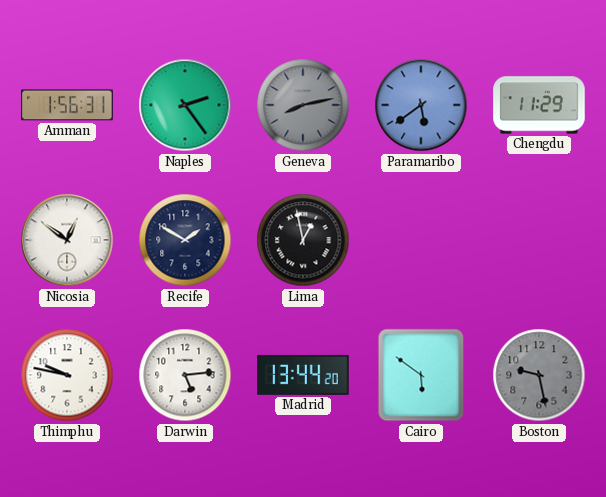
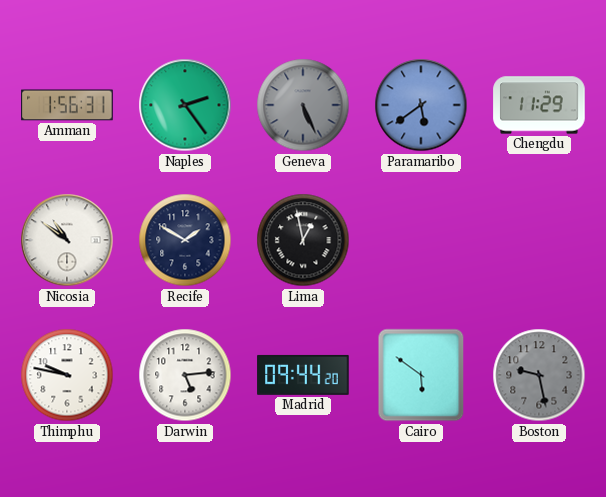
Geneva: 8:13 -> 5:26
Nicosia: 12:51 -> 10:51
Madrid: 13:44 -> 09:44
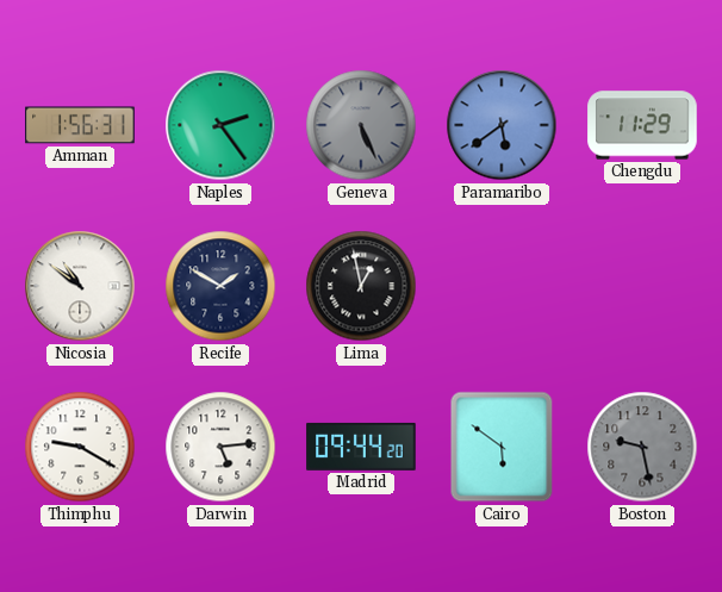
Thimphu: 9:47 -> 9:20
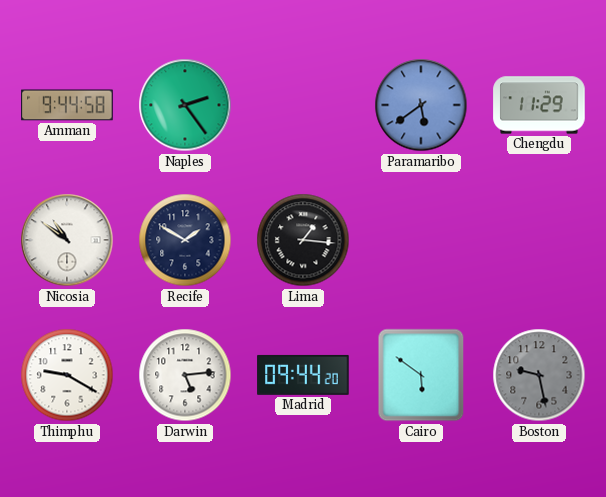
Amman: 1:56 -> 9:44
Geneva: 5:26 -> none
Lima: 12:58 -> 1:16
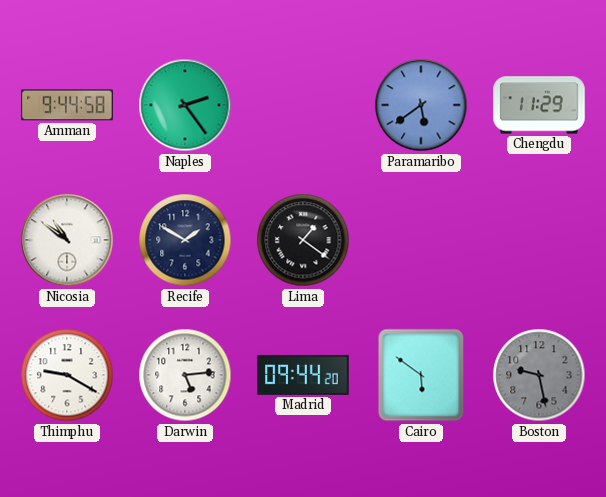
Lima: 1:16 -> 1:21
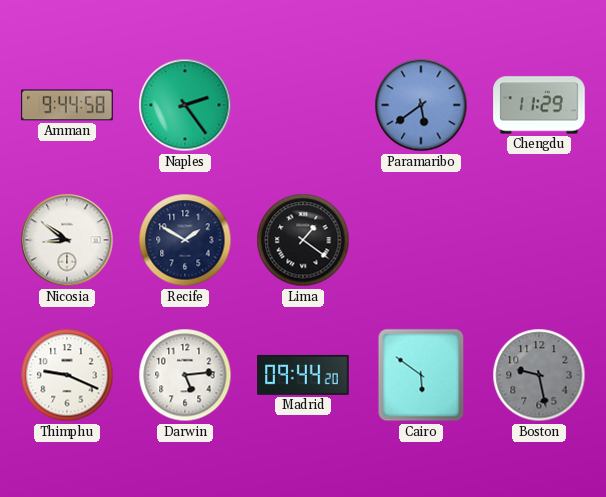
Nicosia: 10:51 -> 8:51
Thimphu: 9:20 -> 9:19
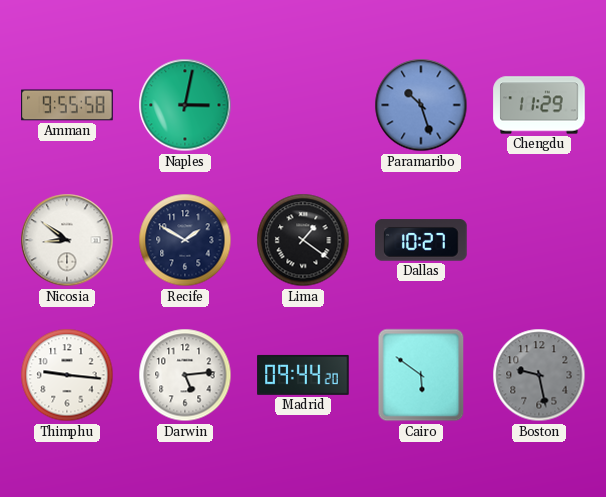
Amman: 9:44 -> 9:55
Naples: 2:24 -> 3:02
Paramaribo: 5:39 -> 10:27
Dallas: none -> 10:27
Thimphu: 9:19 -> 9:16
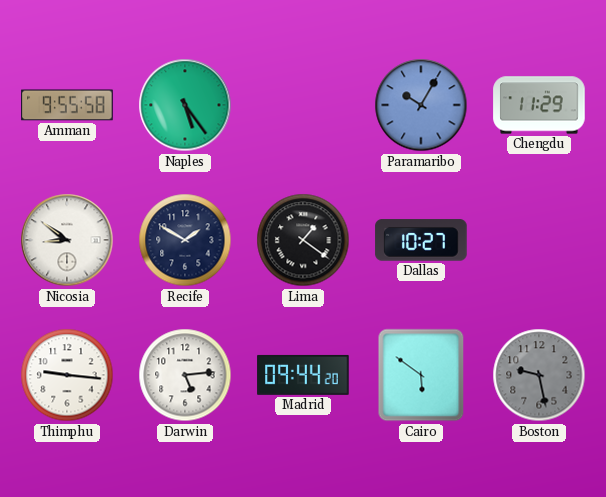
Naples: 3:02 -> 5:24
Paramaribo: 10:27 -> 10:05
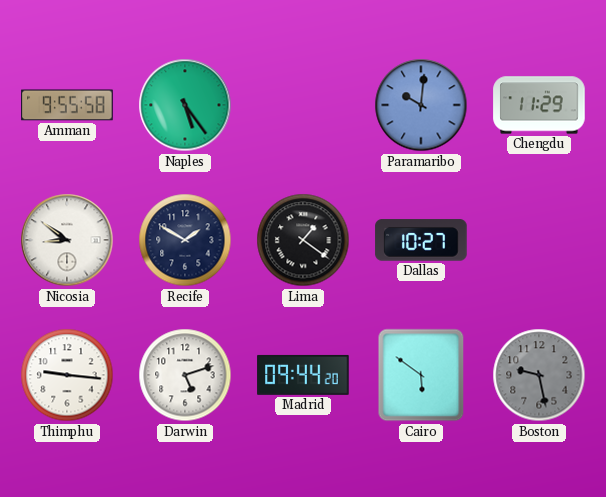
Paramaribo: 10:05 -> 10:01
Darwin: 5:14 -> 5:12
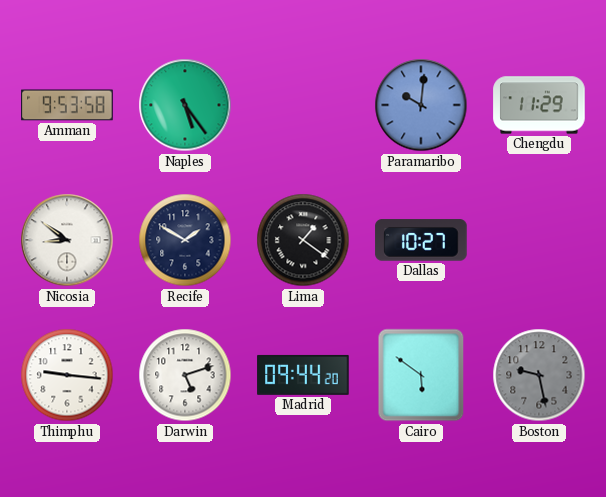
Amman: 9:55 -> 9:53
